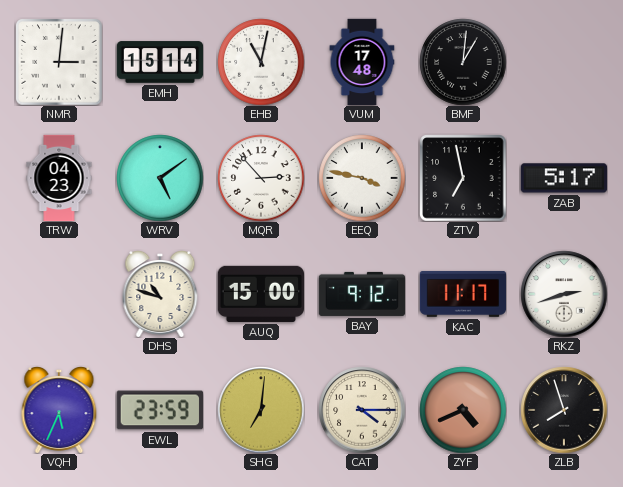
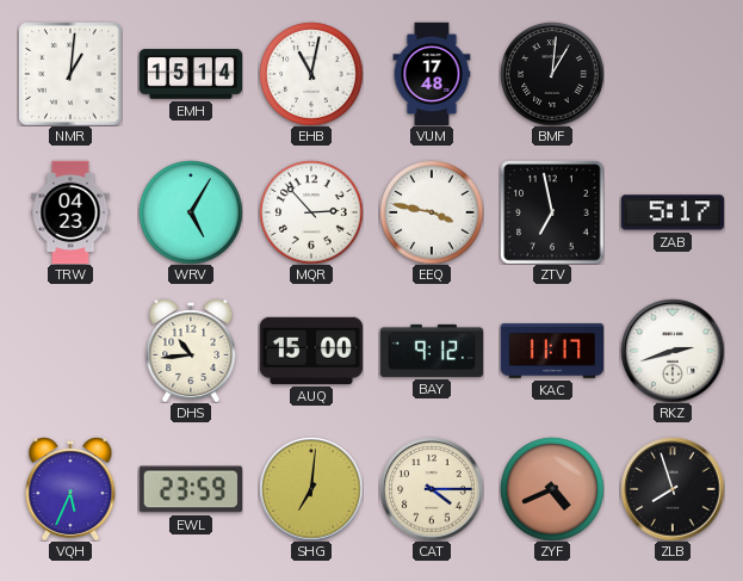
NMR: 3:01 -> 1:01
WRV: 5:09 -> 5:05
DHS: 10:48 -> 10:44
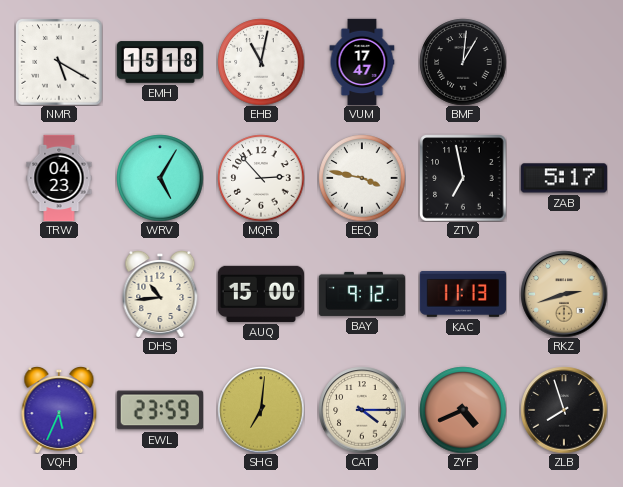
NMR: 1:01 -> 5:20
EMH: 15:14 -> 15:18
VUM: 17:48 -> 17:47
KAC: 11:17 -> 11:13
RKZ dial: white -> champagne
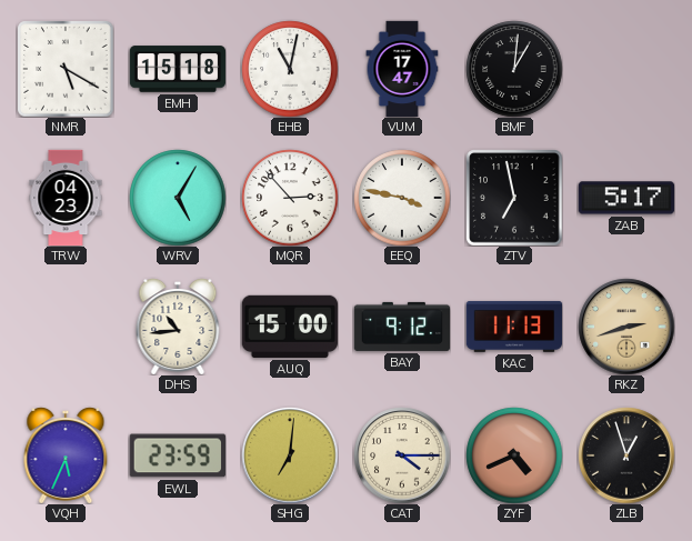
ZLB: 7:57 -> 12:57
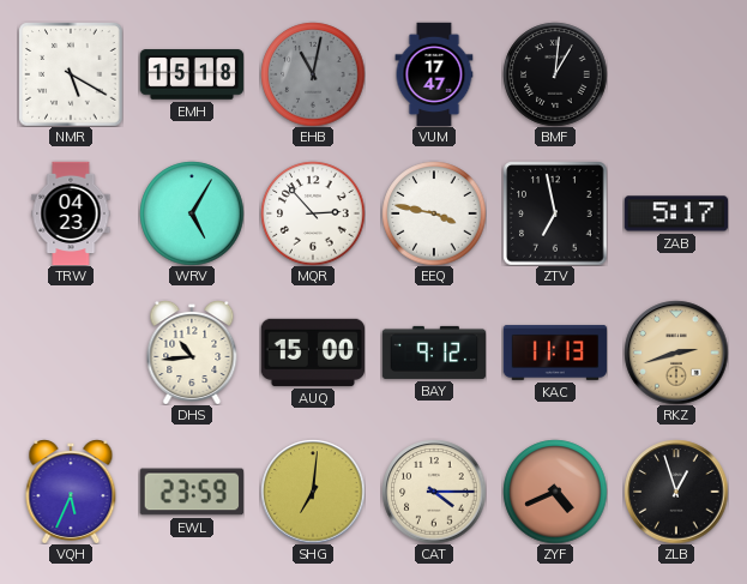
EHB dial: white -> grey
